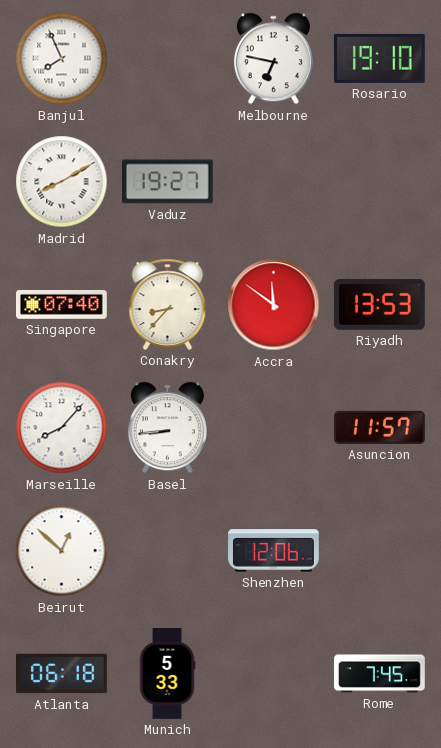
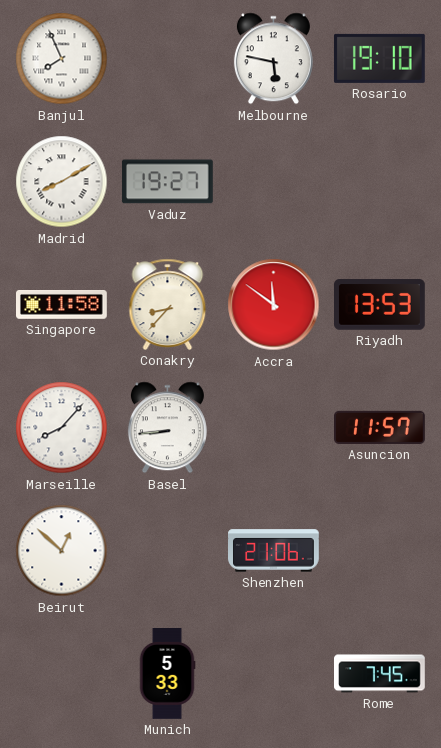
Melbourne: 6:47 -> 5:47
Singapore: 07:40 -> 11:58
Shenzhen: 12:06 -> 21:06
Atlanta: 06:18 -> none
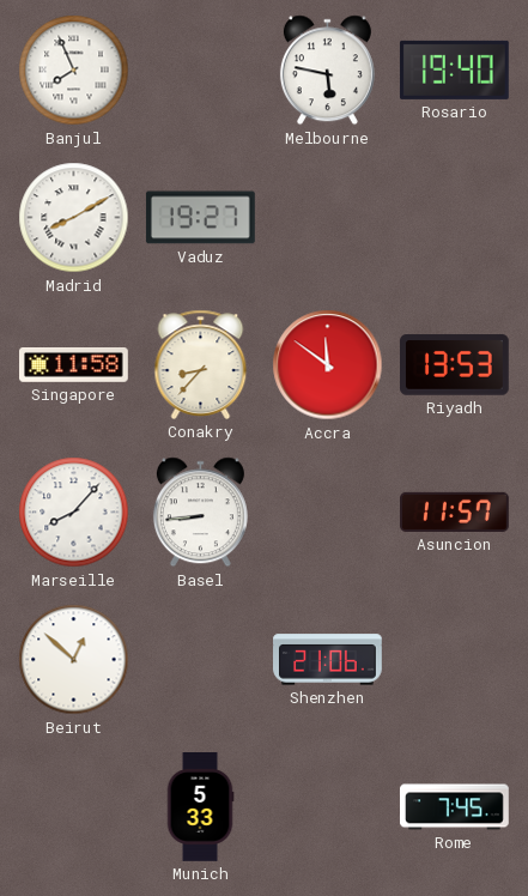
Rosario: 19:10 -> 19:40
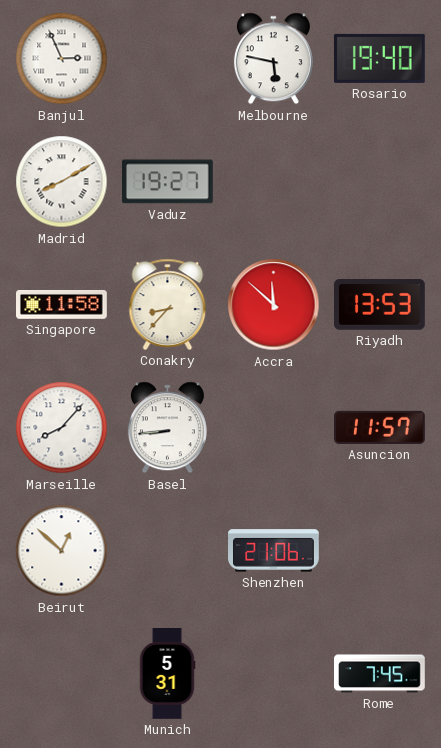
Banjul: 7:56 -> 2:56
Accra: 11:51 -> 11:52
Munich: 5:33 -> 5:31
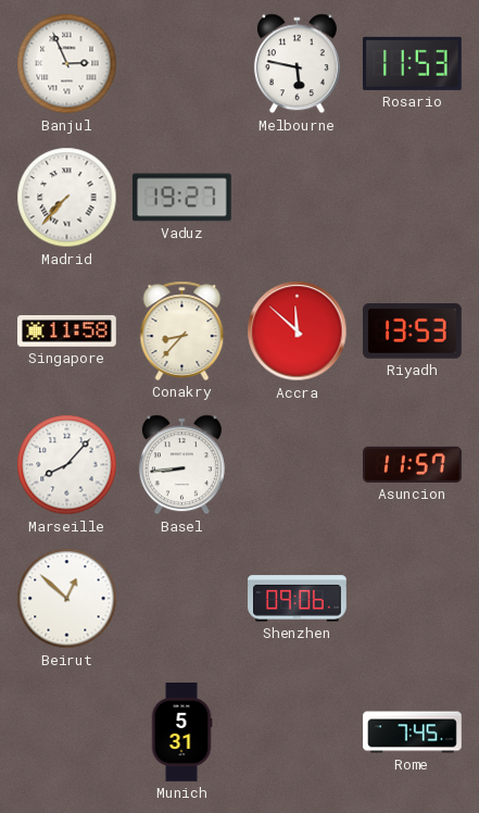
Rosario: 19:40 -> 11:53
Madrid: 8:10 -> 7:37
Shenzhen: 21:06 -> 09:06
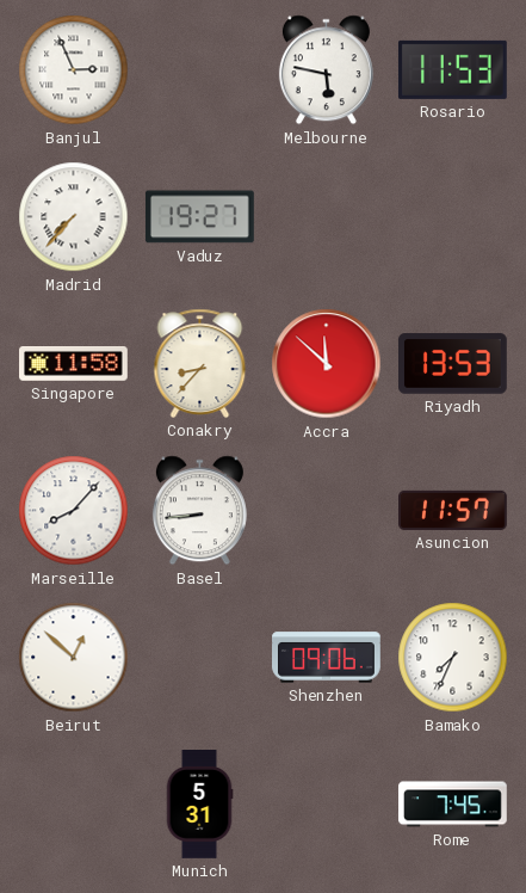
Bamako: none -> 7:34
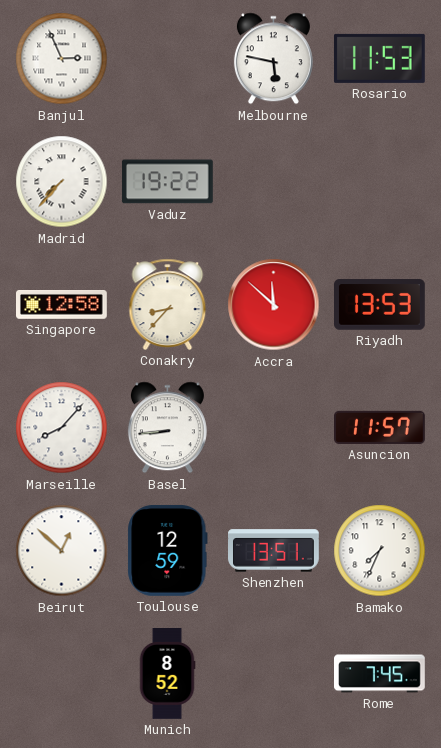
Vaduz: 19:27 -> 19:22
Singapore: 11:58 -> 12:58
Toulouse: none -> 12:59
Shenzhen: 09:06 -> 13:51
Munich: 5:31 -> 8:52
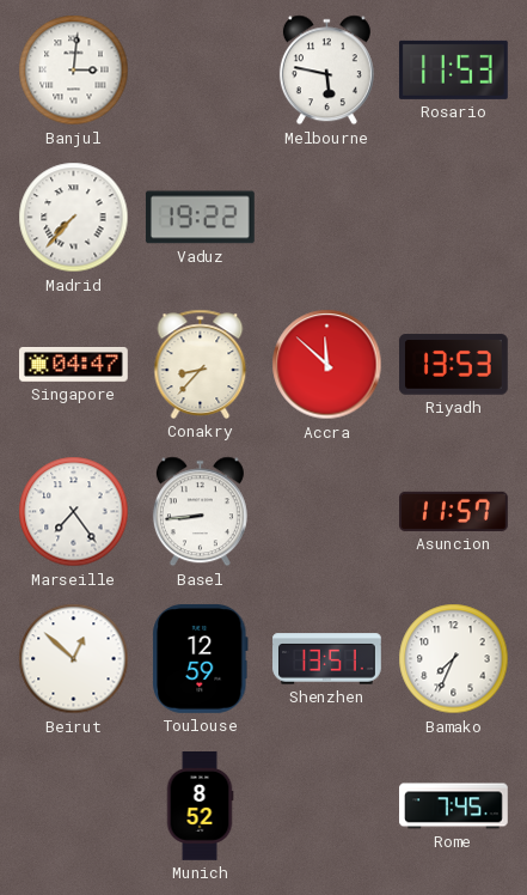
Banjul: 2:56 -> 3:01
Singapore: 12:58 -> 04:47
Marseille: 8:07 -> 7:24
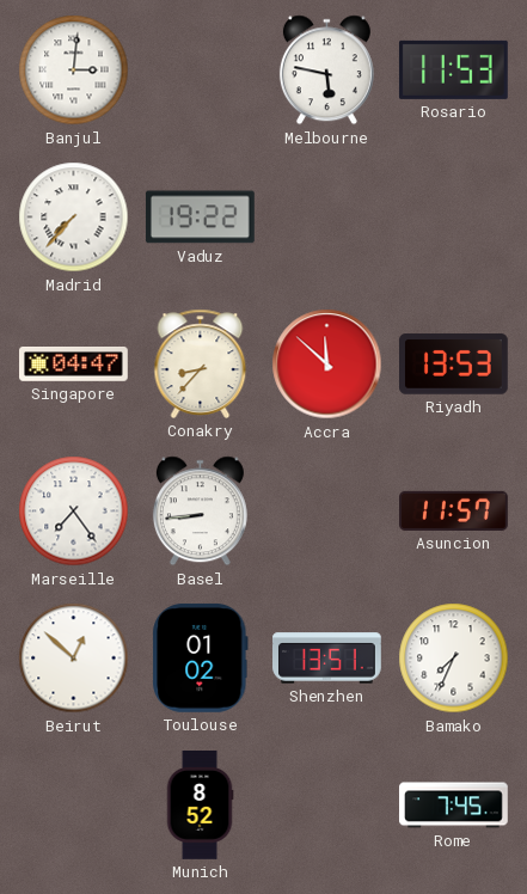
Toulouse: 12:59 -> 01:02
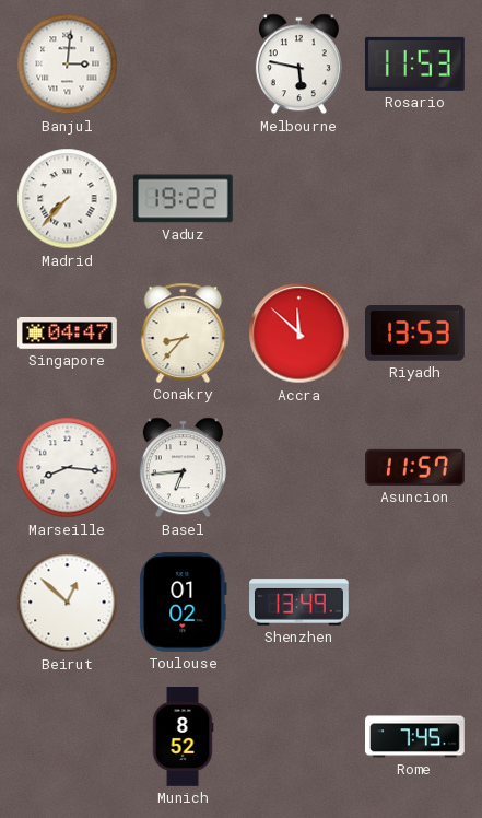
Marseille: 7:24 -> 8:16
Basel: 8:44 -> 6:44
Shenzhen: 13:51 -> 13:49
Bamako: 7:34 -> none
